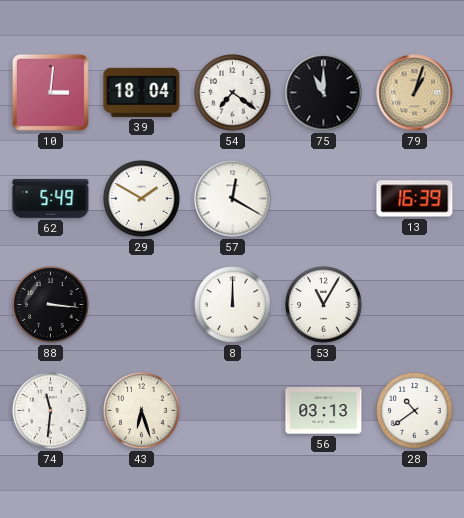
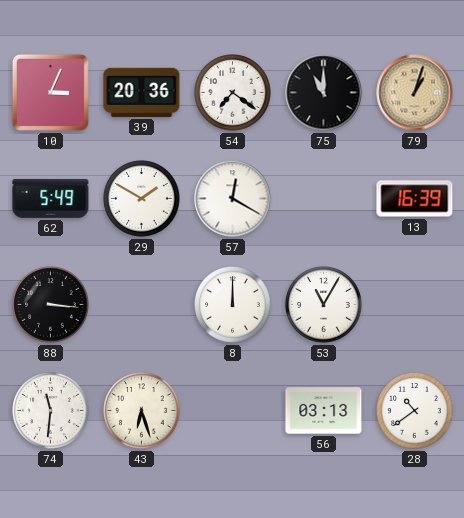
10: 3:01 -> 3:04
39: 18:04 -> 20:36
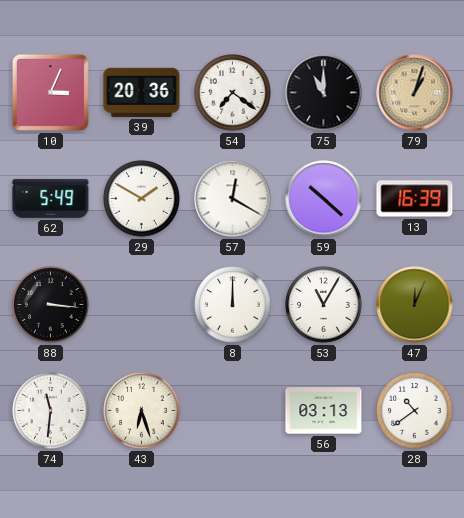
59: none -> 10:22
47: none -> 12:04
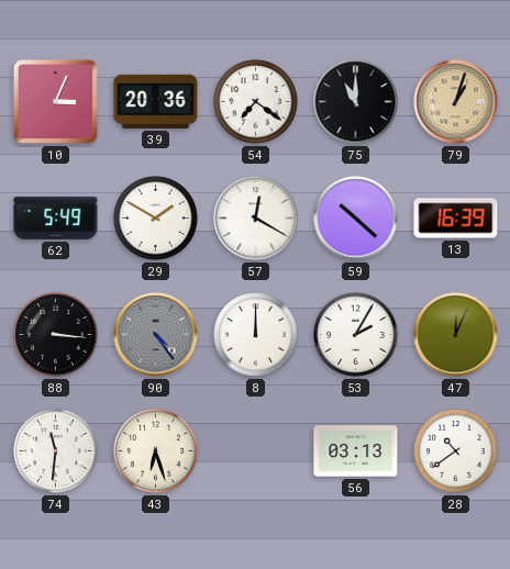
90: none -> 4:24
53: 11:05 -> 2:05
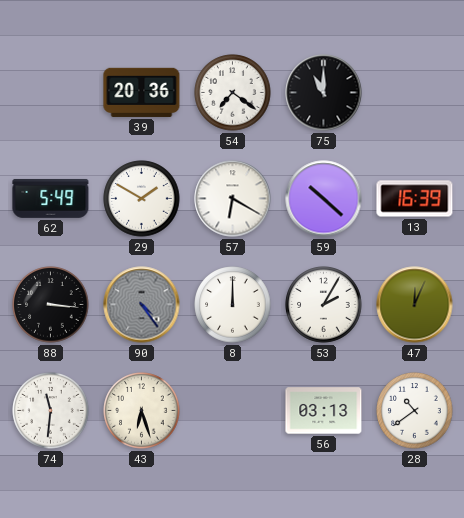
10: 3:04 -> none
79: 1:03 -> none
57: 12:20 -> 6:20
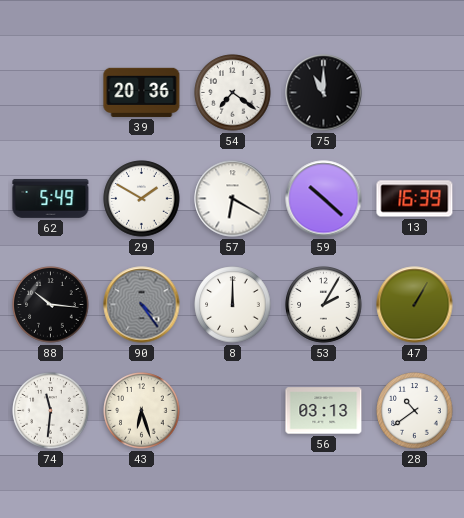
88: 3:16 -> 10:16
47: 12:04 -> 1:05
